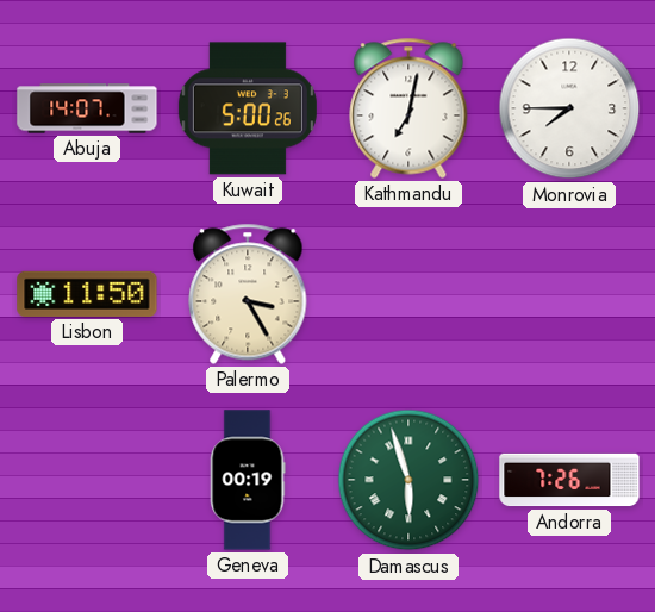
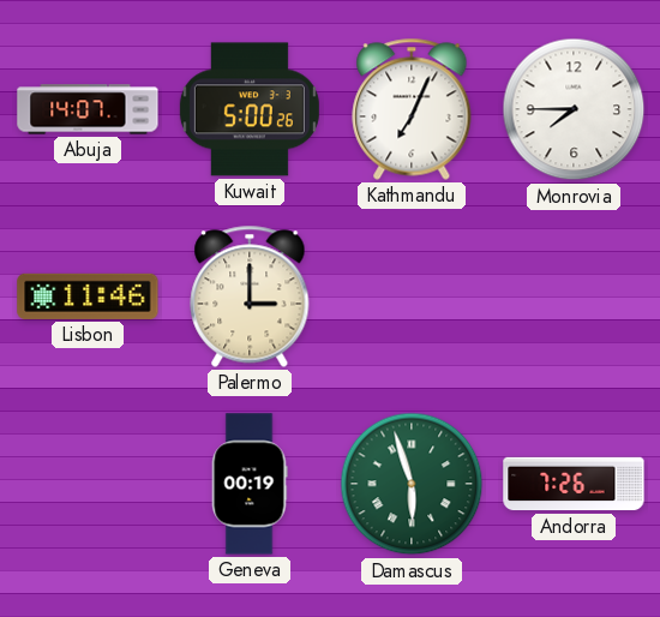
Kathmandu: 7:02 -> 7:04
Lisbon: 11:50 -> 11:46
Palermo: 3:25 -> 3:00
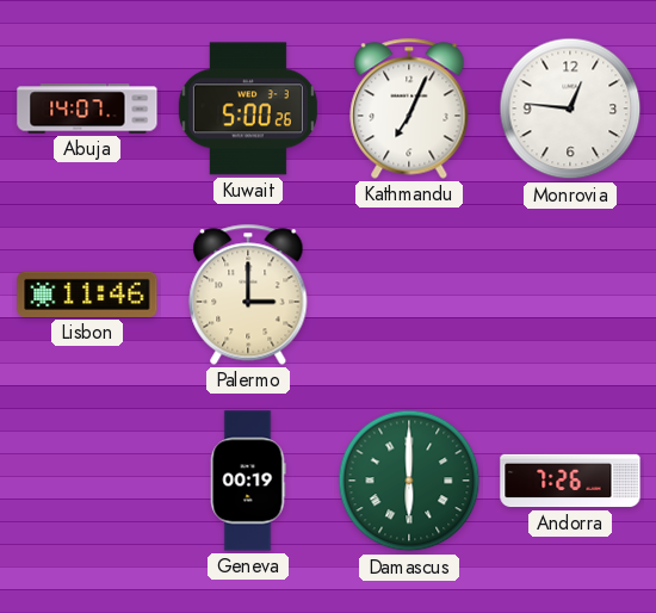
Monrovia: 7:45 -> 12:46
Damascus: 5:57 -> 6:00
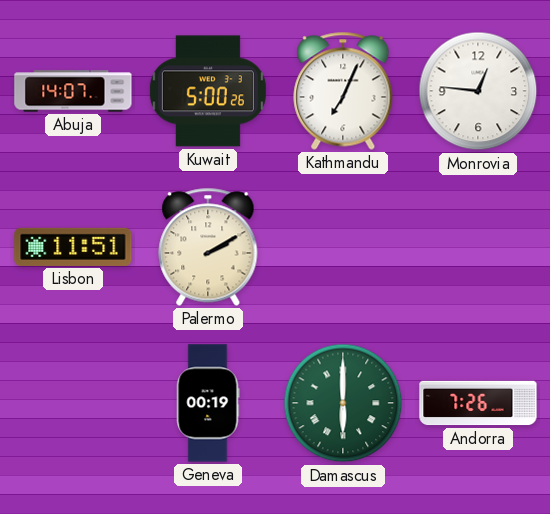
Lisbon: 11:46 -> 11:51
Palermo: 3:00 -> 2:10
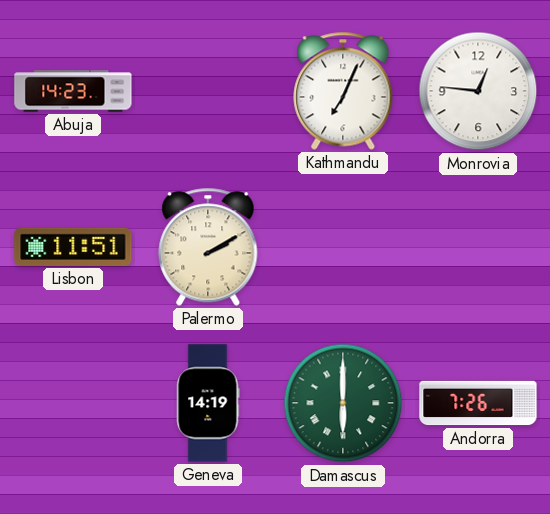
Abuja: 14:07 -> 14:23
Kuwait: 5:00 -> none
Geneva: 00:19 -> 14:19
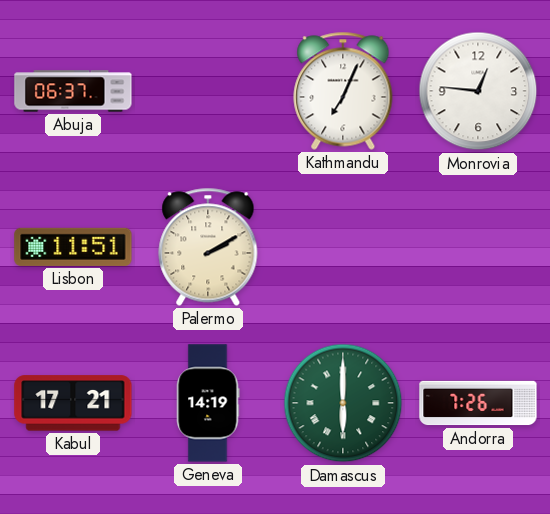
Abuja: 14:23 -> 06:37
Kabul: none -> 17:21
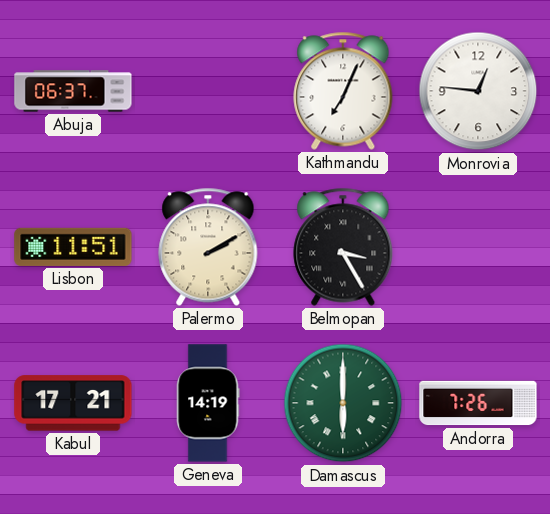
Belmopan: none -> 3:25
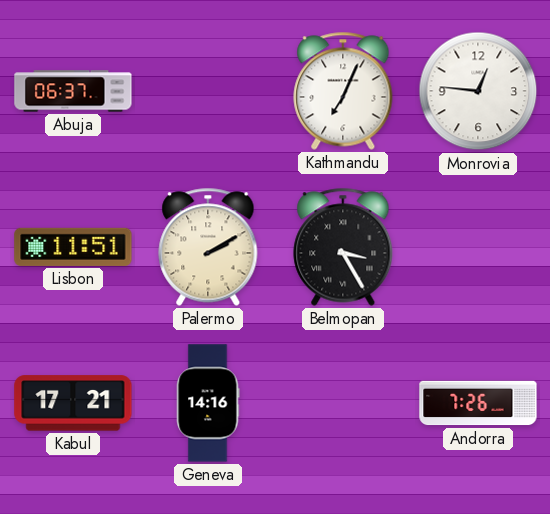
Geneva: 14:19 -> 14:16
Damascus: 6:00 -> none
